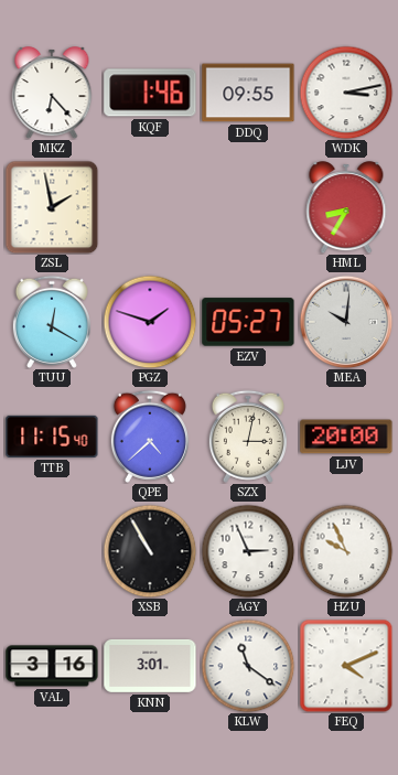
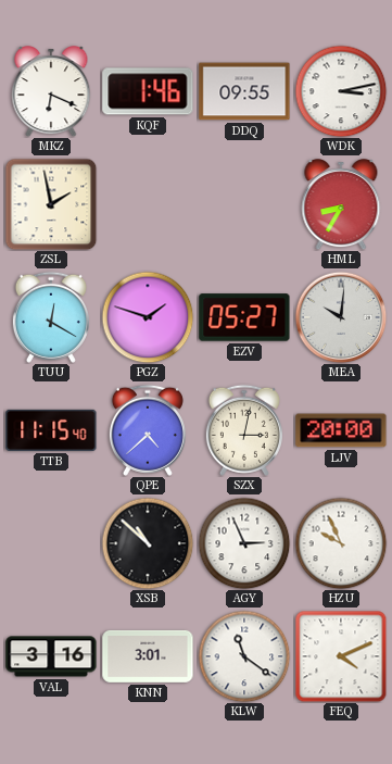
MKZ: 6:23 -> 6:19
XSB: 10:55 -> 10:52
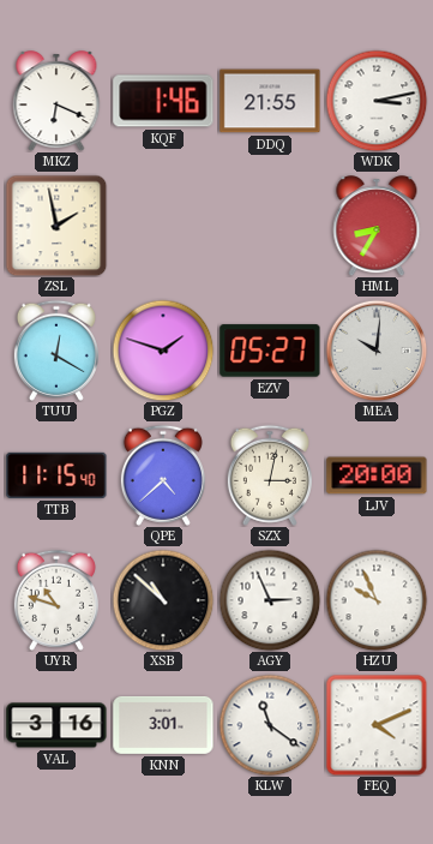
DDQ: 09:55 -> 21:55
UYR: none -> 10:48
